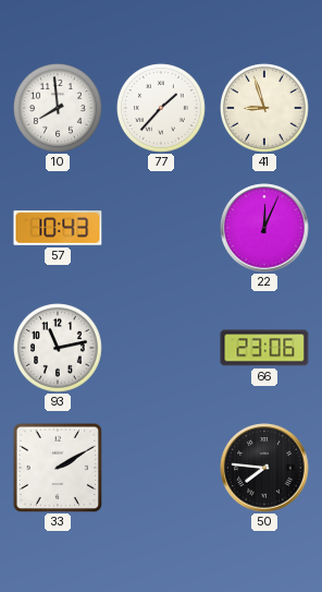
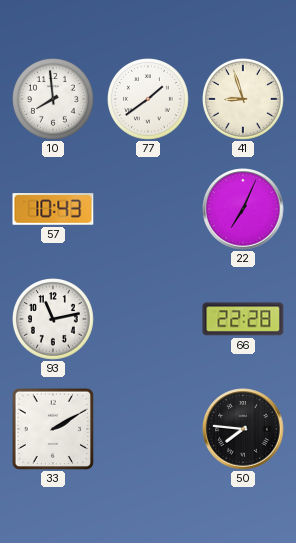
77: 1:37 -> 1:39
22: 12:04 -> 7:04
66: 23:06 -> 22:28
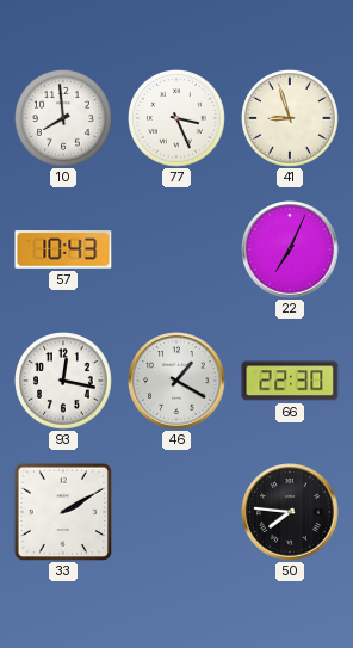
77: 1:39 -> 3:26
93: 11:13 -> 12:17
46: none -> 1:20
66: 22:28 -> 22:30
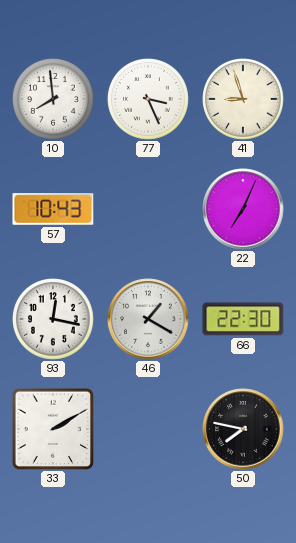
50: 7:46 -> 7:47
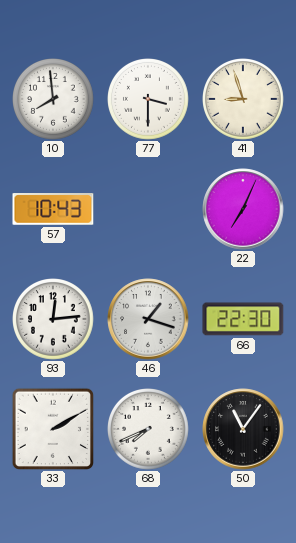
77: 3:26 -> 3:30
93: 12:17 -> 12:14
46: 1:20 -> 1:18
68: none -> 7:41
50: 7:47 -> 11:06
